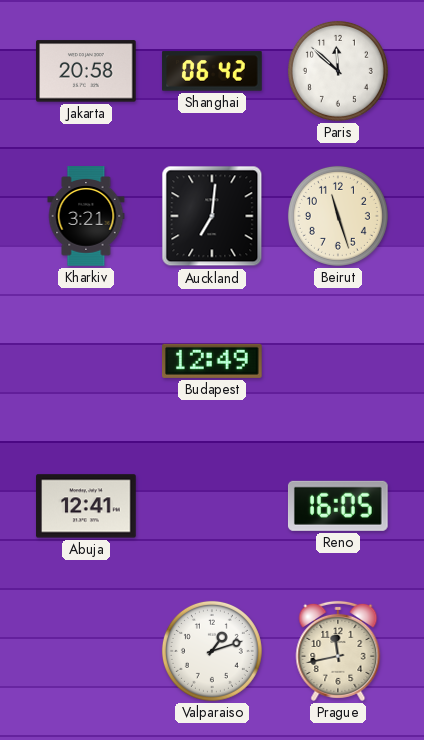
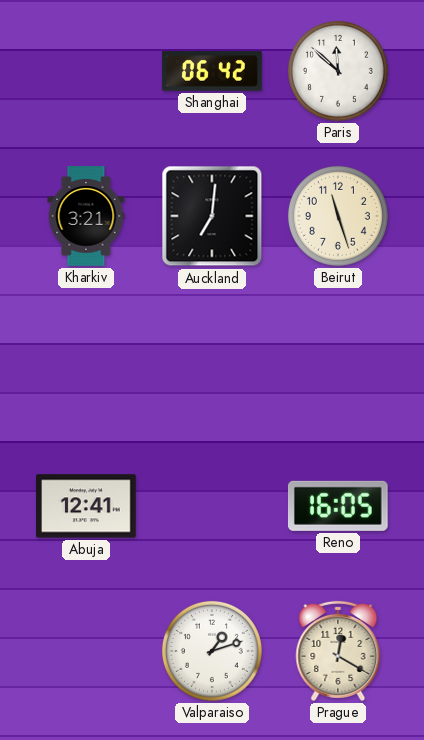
Jakarta: 20:58 -> none
Budapest: 12:49 -> none
Prague: 11:43 -> 12:20
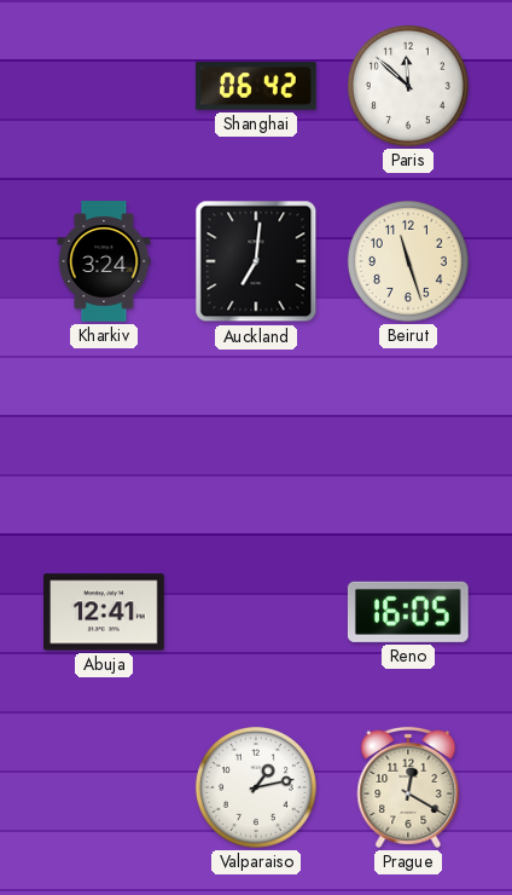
Kharkiv: 3:21 -> 3:24
Valparaiso: 1:12 -> 1:13
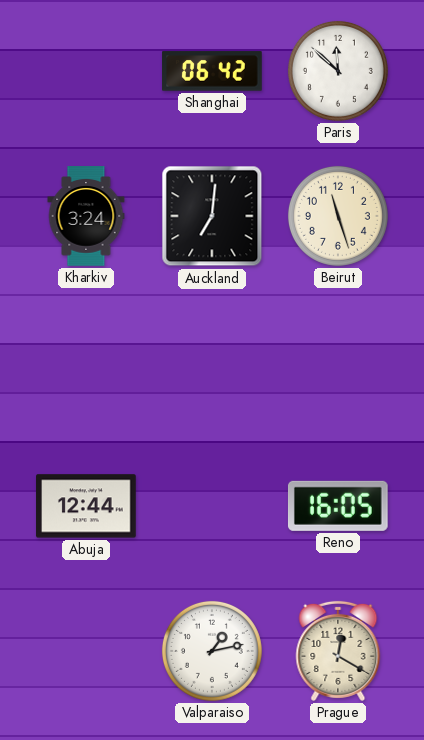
Abuja: 12:41 -> 12:44
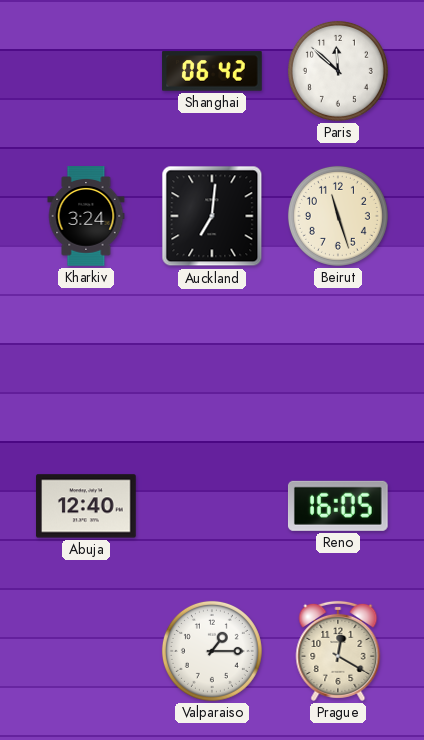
Abuja: 12:44 -> 12:40
Valparaiso: 1:13 -> 1:15
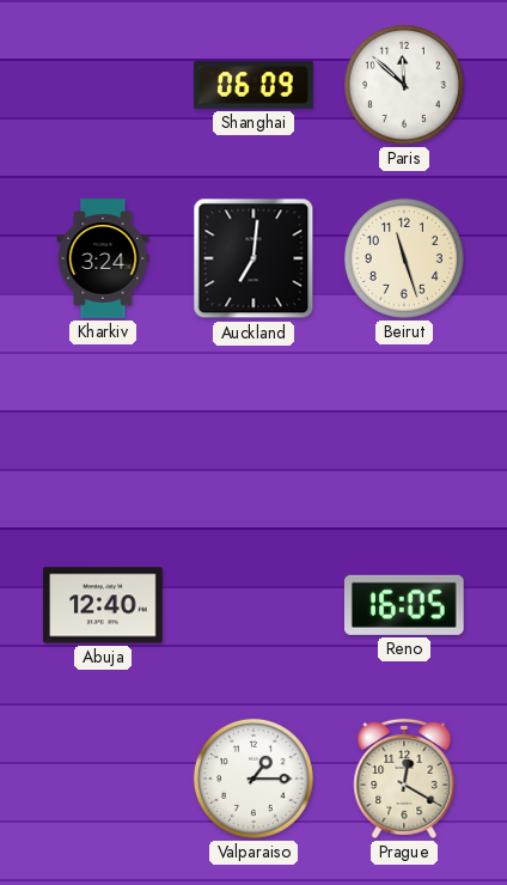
Shanghai: 06:42 -> 06:09
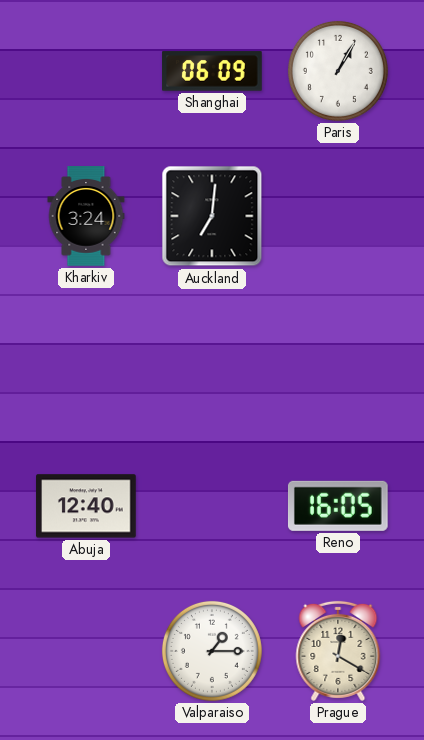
Paris: 11:52 -> 1:05
Beirut: 11:27 -> none
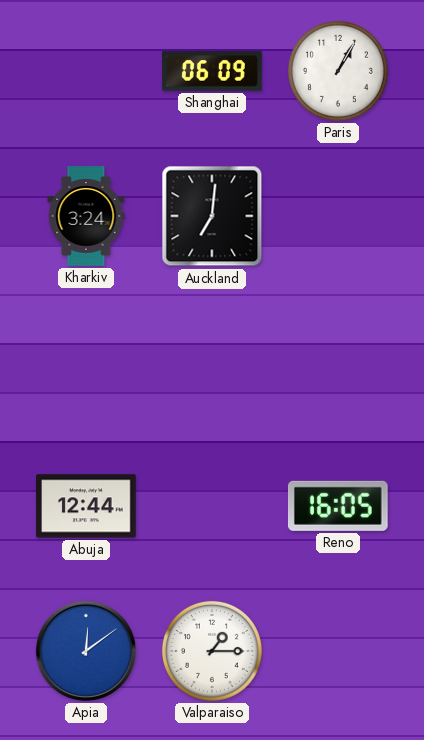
Abuja: 12:40 -> 12:44
Apia: none -> 12:09
Prague: 12:20 -> none
